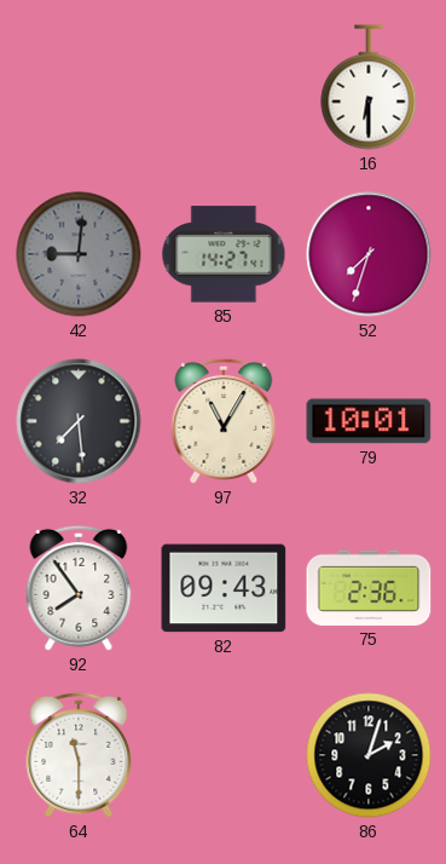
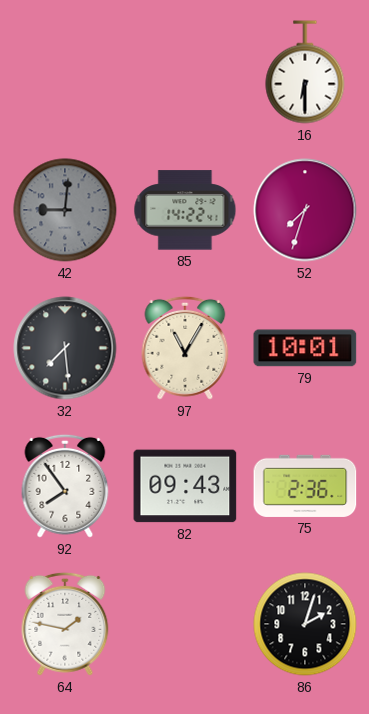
85: 14:27 -> 14:22
64: 11:30 -> 1:47
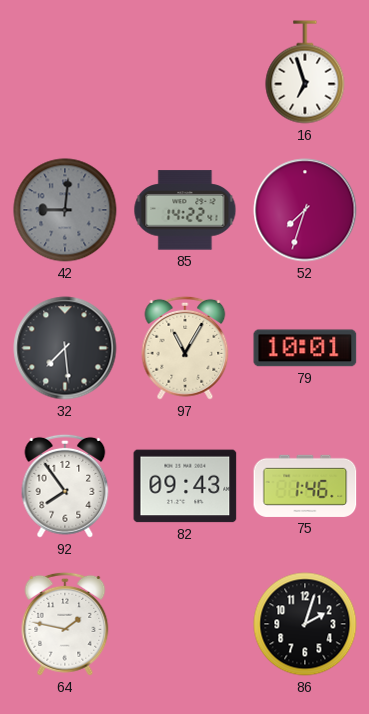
16: 6:30 -> 6:57
75: 2:36 -> 1:46
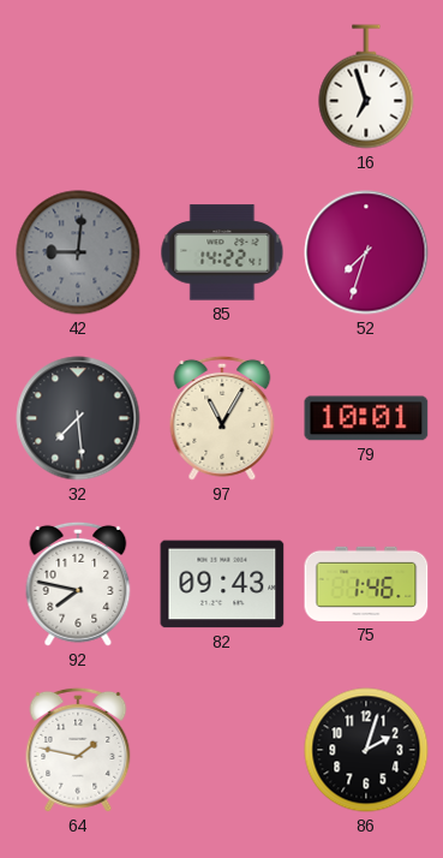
92: 7:54 -> 7:47
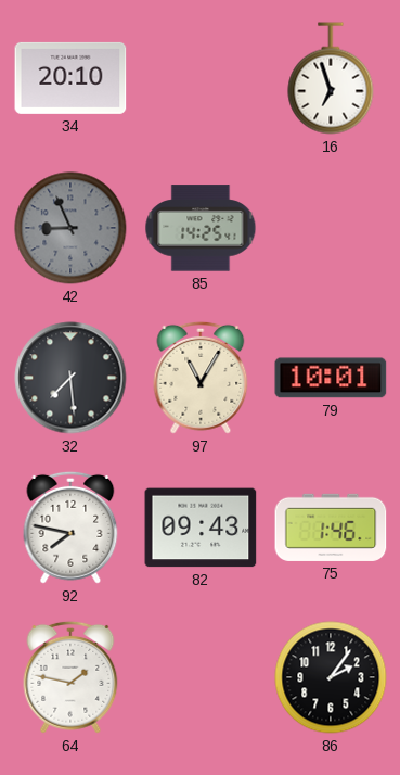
34: none -> 20:10
42: 9:01 -> 8:56
85: 14:22 -> 14:25
52: 7:33 -> none
86: 2:03 -> 2:06
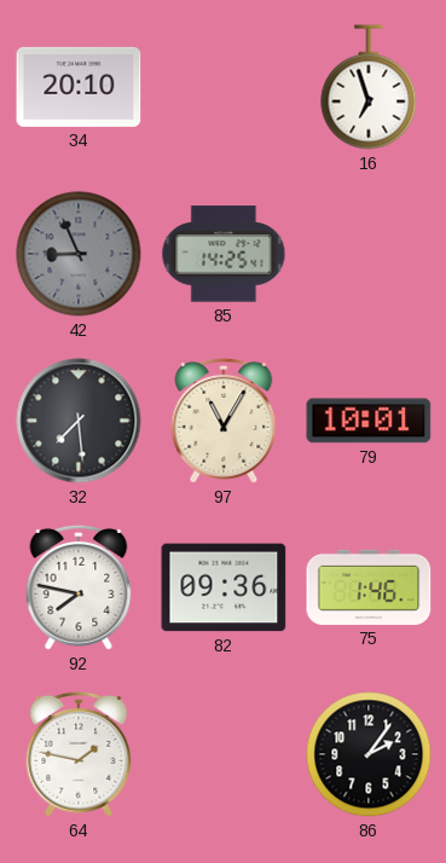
82: 09:43 -> 09:36
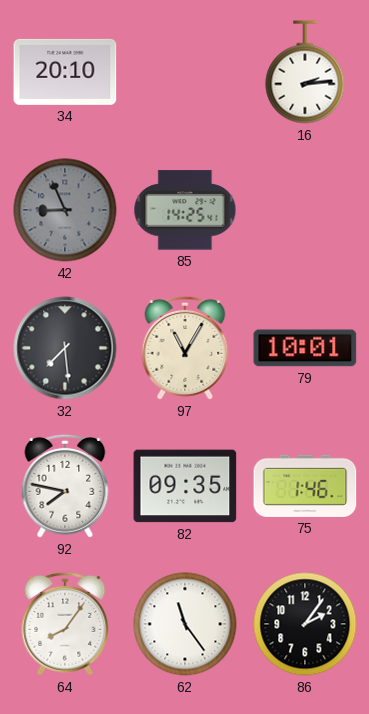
16: 6:57 -> 2:14
82: 09:36 -> 09:35
64: 1:47 -> 8:06
62: none -> 11:24
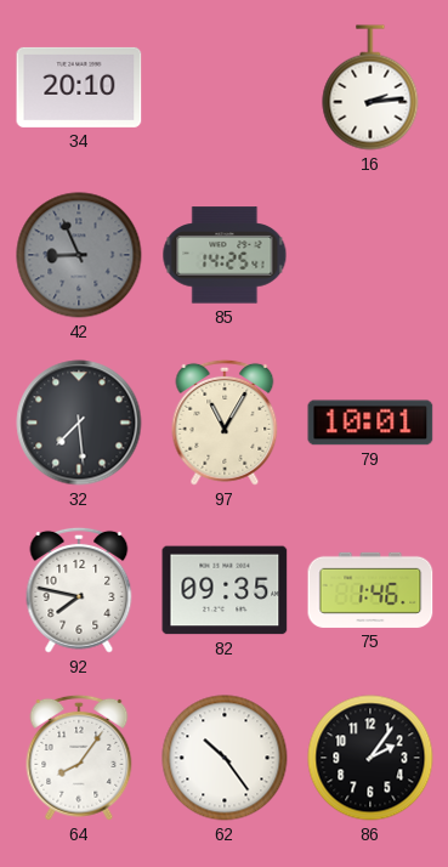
62: 11:24 -> 10:24
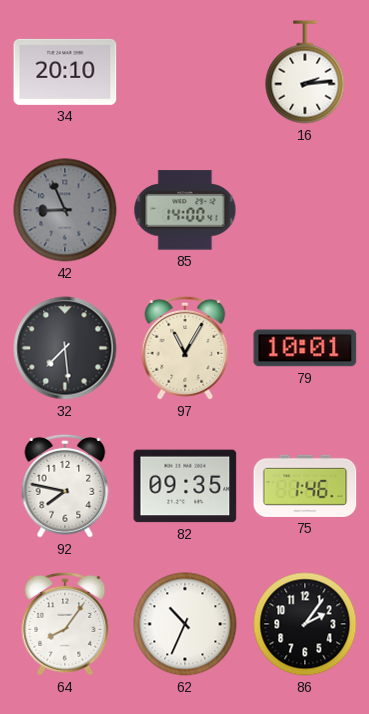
85: 14:25 -> 14:00
62: 10:24 -> 10:34
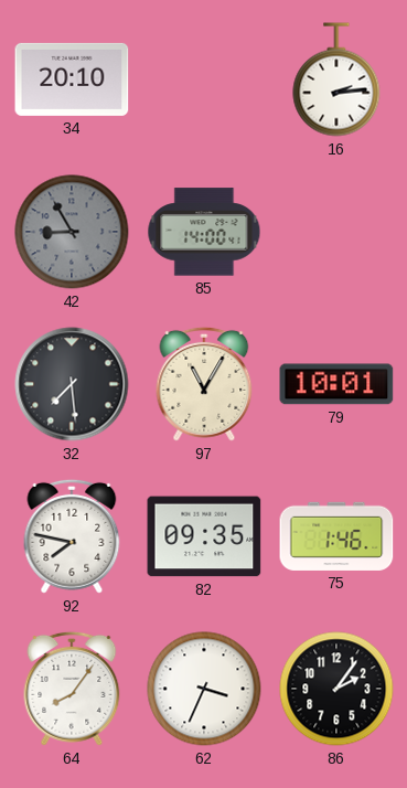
42: 8:56 -> 8:55
62: 10:34 -> 3:34
